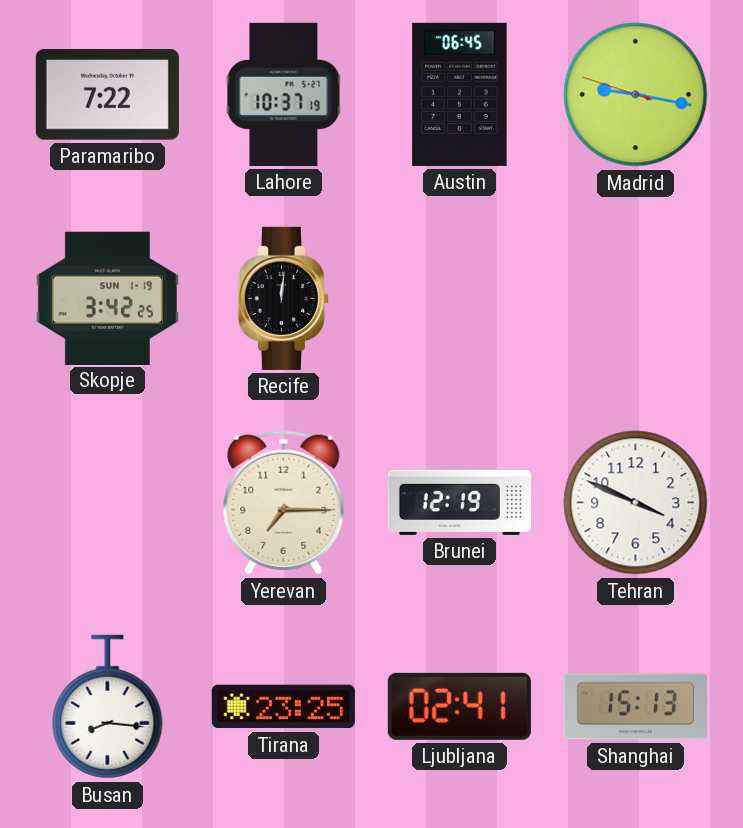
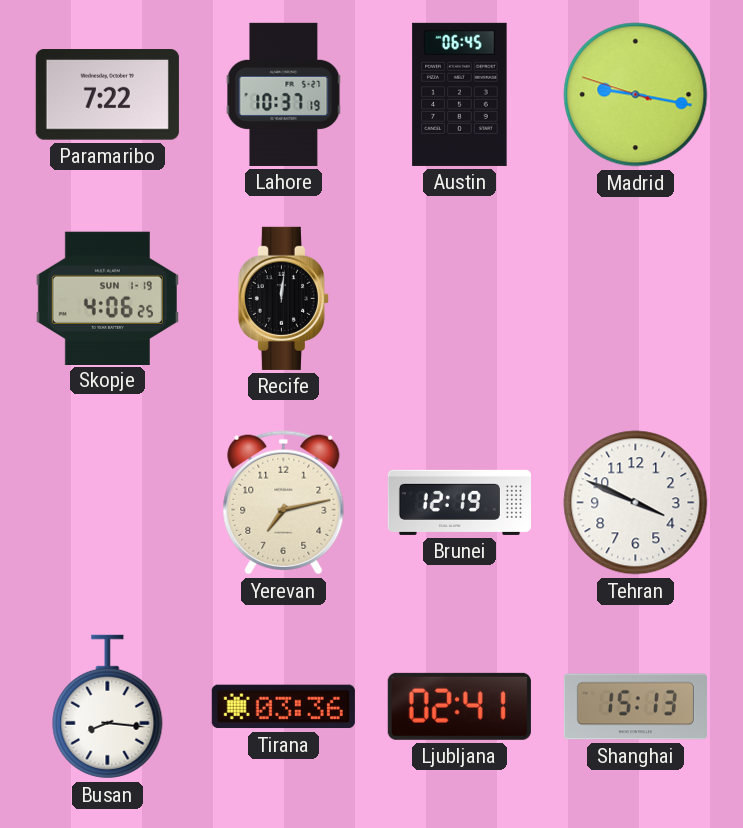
Skopje: 3:42 -> 4:06
Yerevan: 7:15 -> 7:13
Tirana: 23:25 -> 03:36
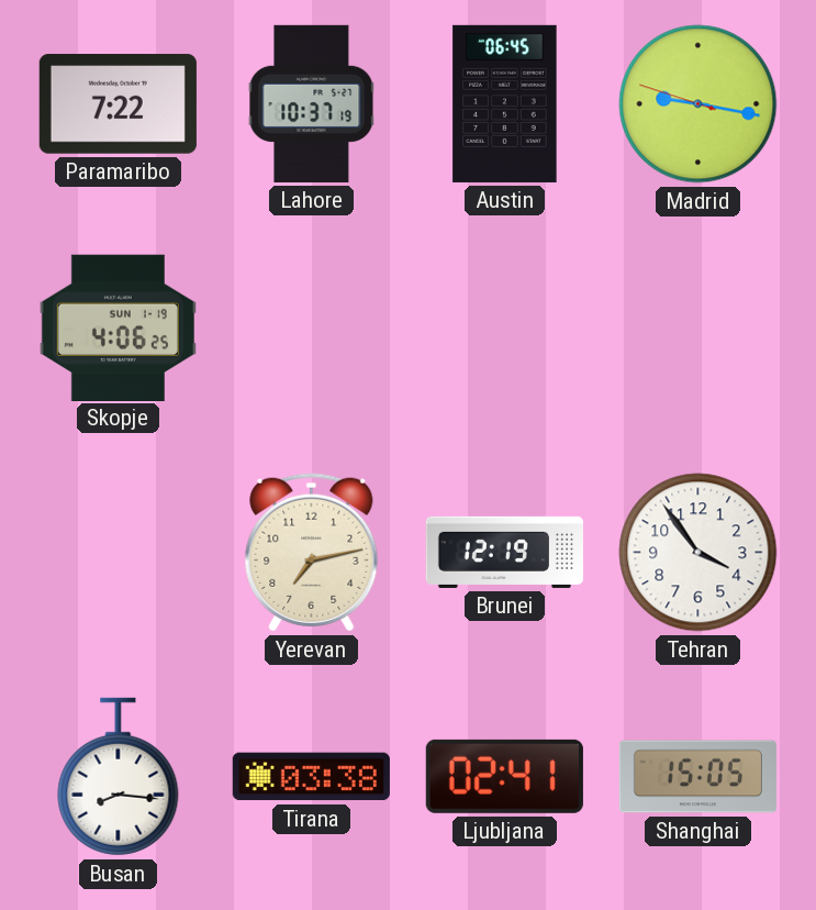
Recife: 12:01 -> none
Tehran: 3:49 -> 3:54
Tirana: 03:36 -> 03:38
Shanghai: 15:13 -> 15:05
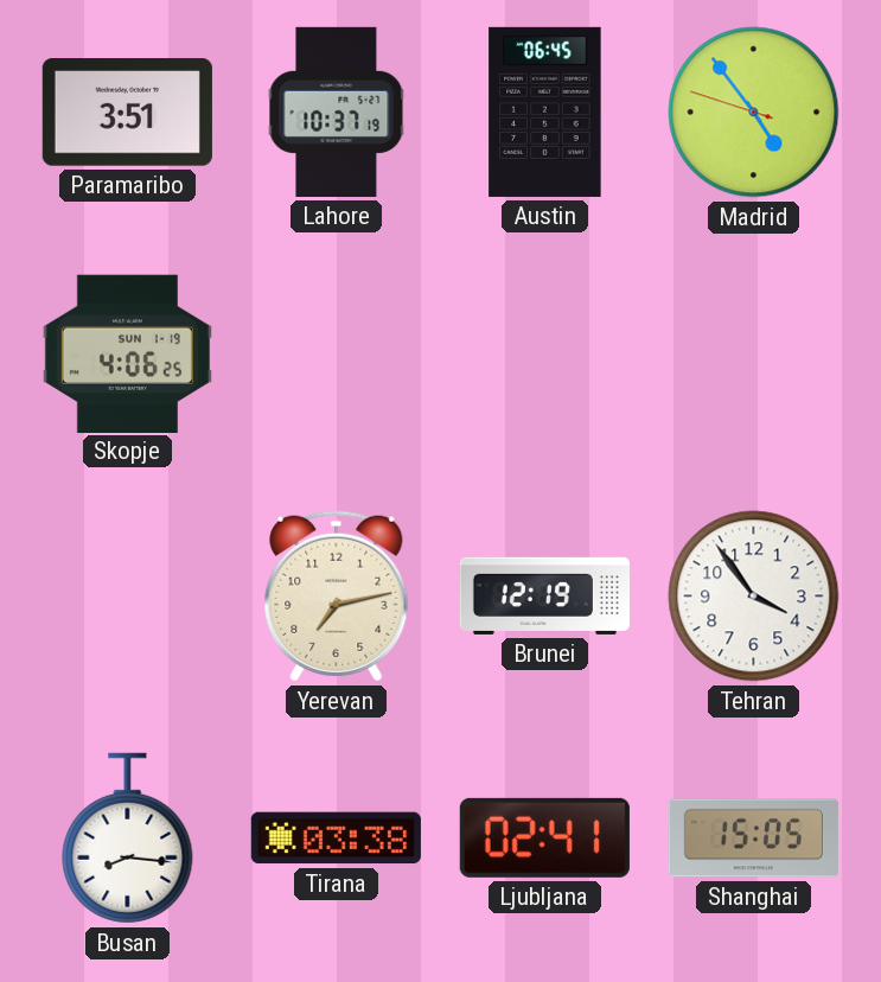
Paramaribo: 7:22 -> 3:51
Madrid: 9:16 -> 4:53
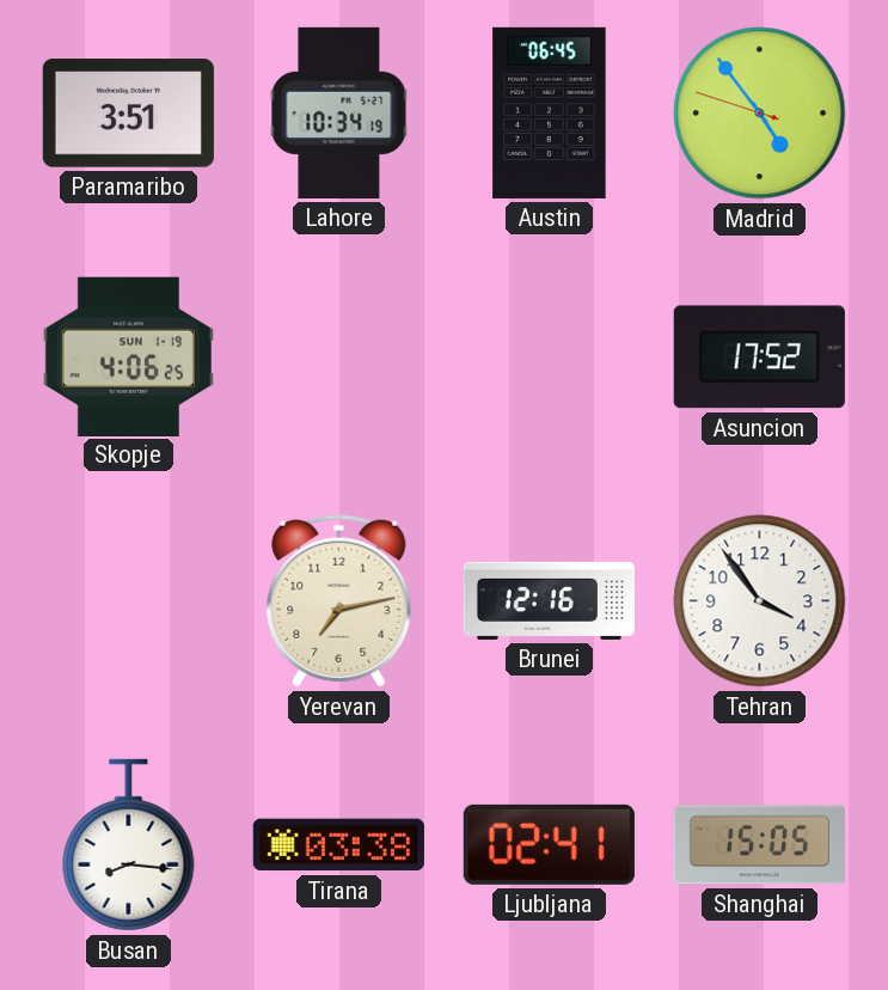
Lahore: 10:37 -> 10:34
Asuncion: none -> 17:52
Brunei: 12:19 -> 12:16
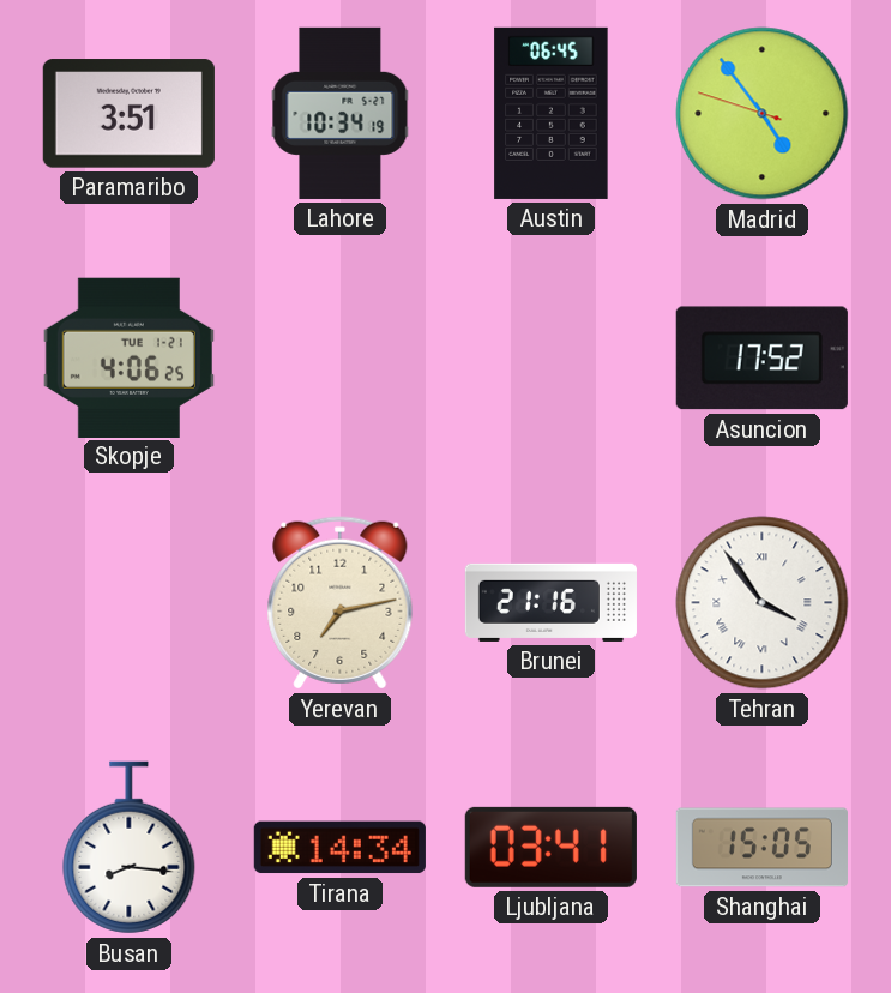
Skopje date: SUN 1-19 -> TUE 1-21
Brunei: 12:16 -> 21:16
Tehran numerals: Arabic -> Roman
Tirana: 03:38 -> 14:34
Ljubljana: 02:41 -> 03:41
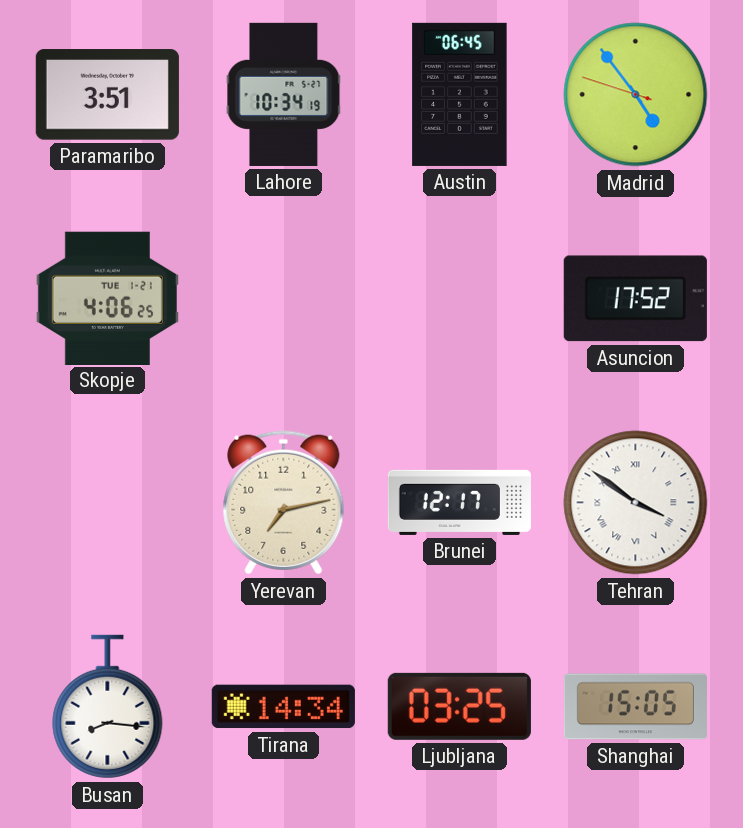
Brunei: 21:16 -> 12:17
Tehran: 3:54 -> 3:51
Ljubljana: 03:41 -> 03:25
